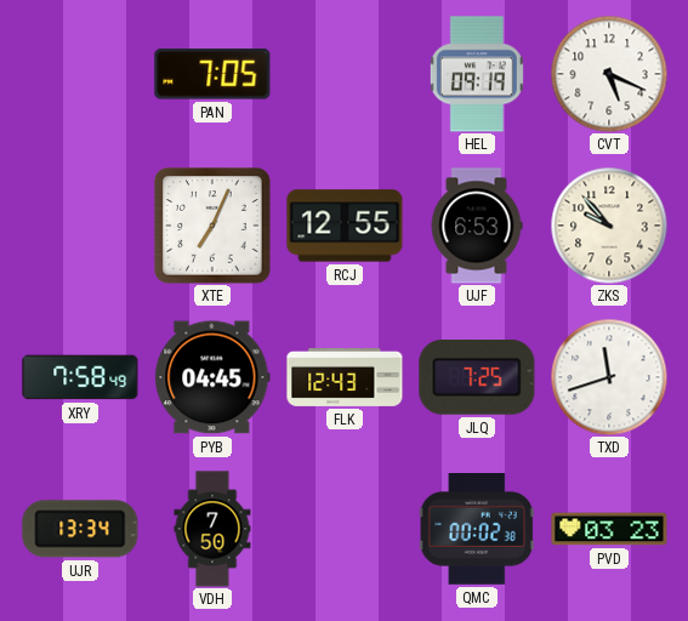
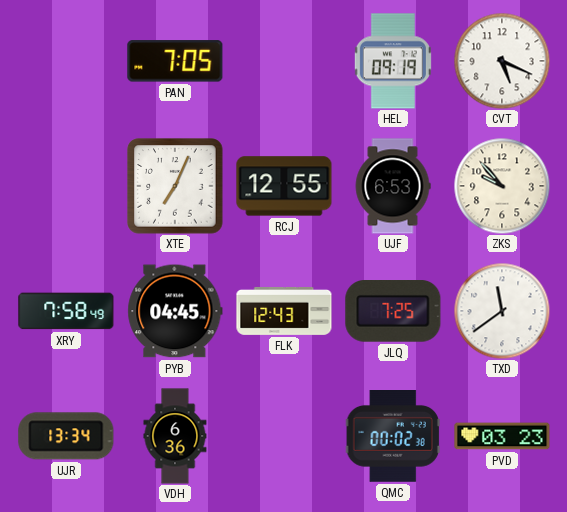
TXD: 11:42 -> 11:39
VDH: 7:50 -> 6:36
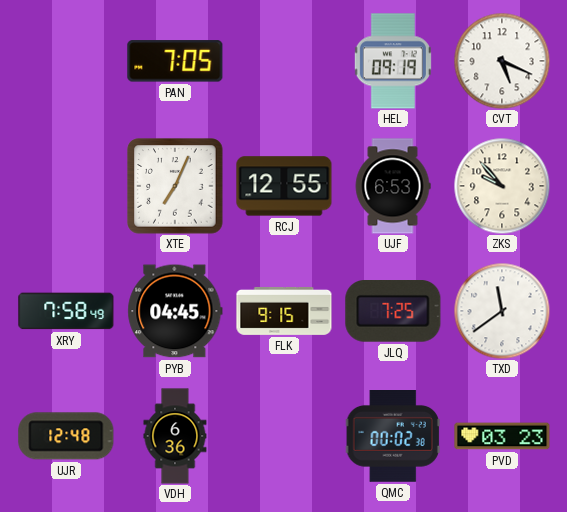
FLK: 12:43 -> 9:15
UJR: 13:34 -> 12:48
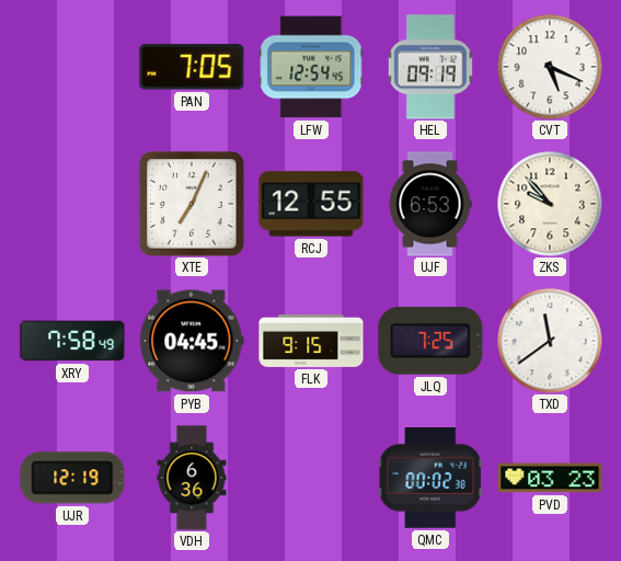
LFW: none -> 12:54
UJR: 12:48 -> 12:19
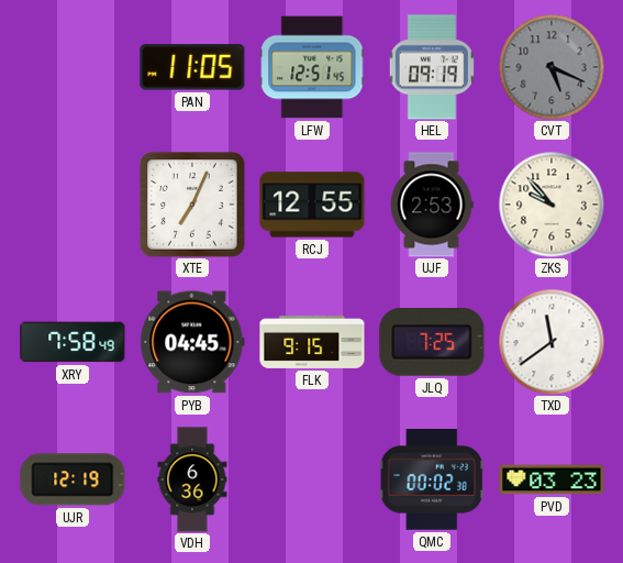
PAN: 7:05 -> 11:05
LFW: 12:54 -> 12:51
CVT dial: white -> grey
UJF: 6:53 -> 2:53
